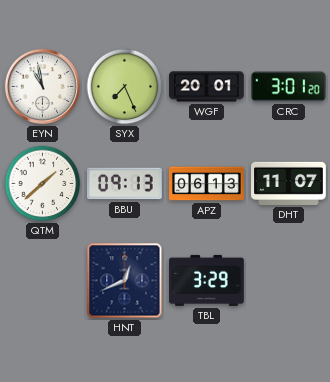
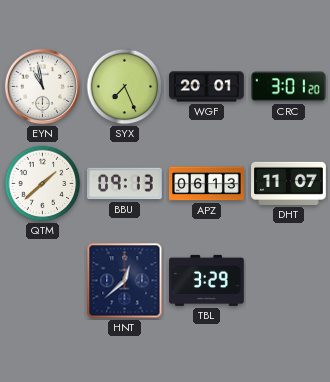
HNT: 12:41 -> 12:38
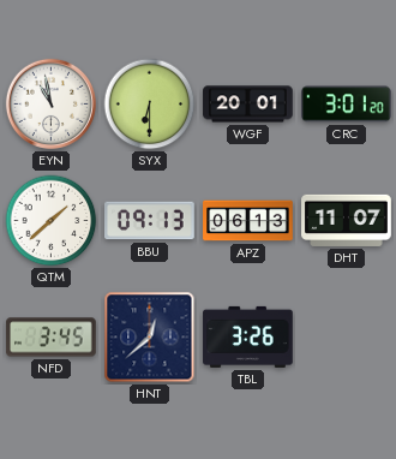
SYX: 7:26 -> 6:30
NFD: none -> 3:45
TBL: 3:29 -> 3:26
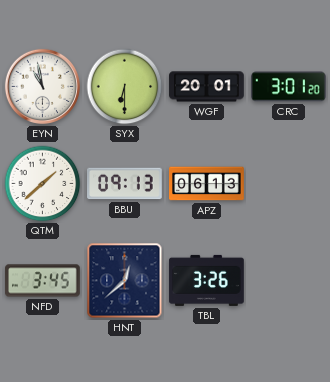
DHT: 11:07 -> none
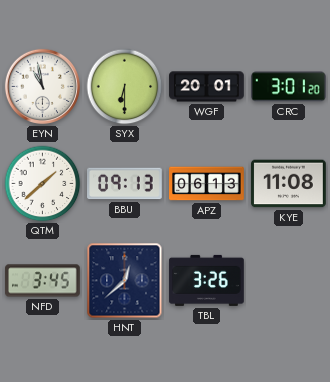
KYE: none -> 11:08
